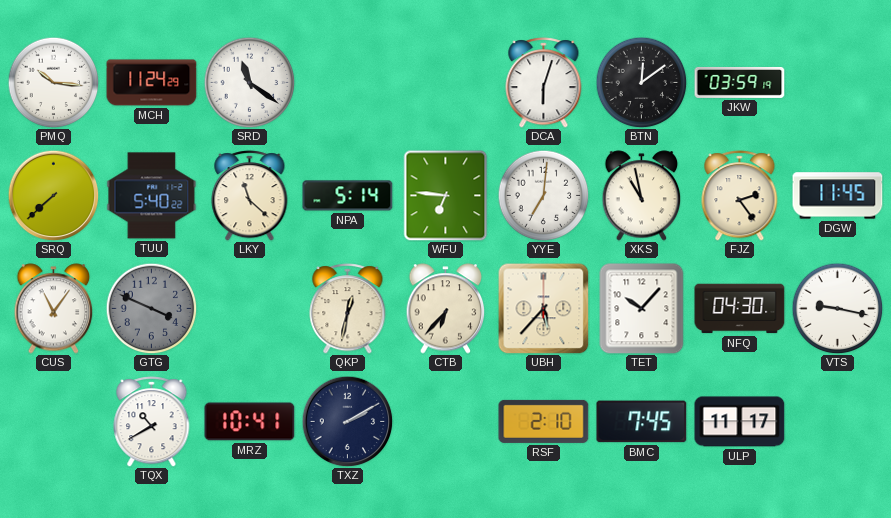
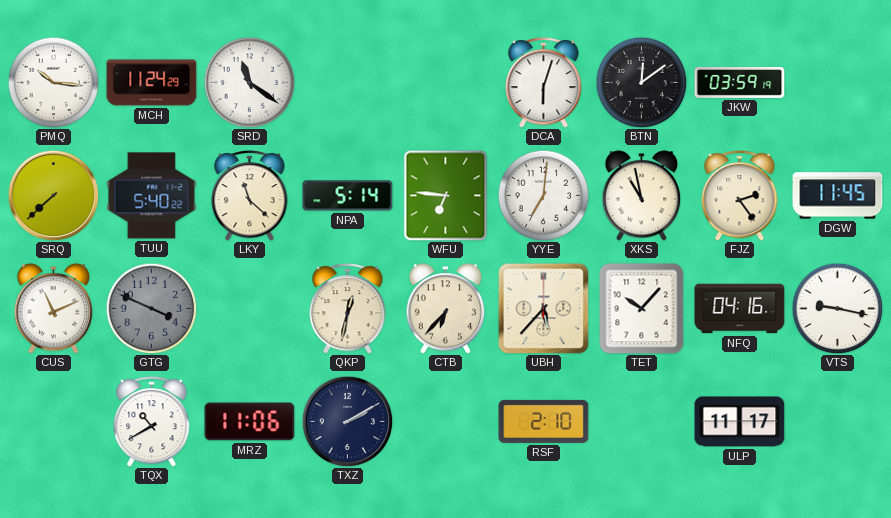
CUS: 11:06 -> 11:11
NFQ: 04:30 -> 04:16
MRZ: 10:41 -> 11:06
BMC: 7:45 -> none
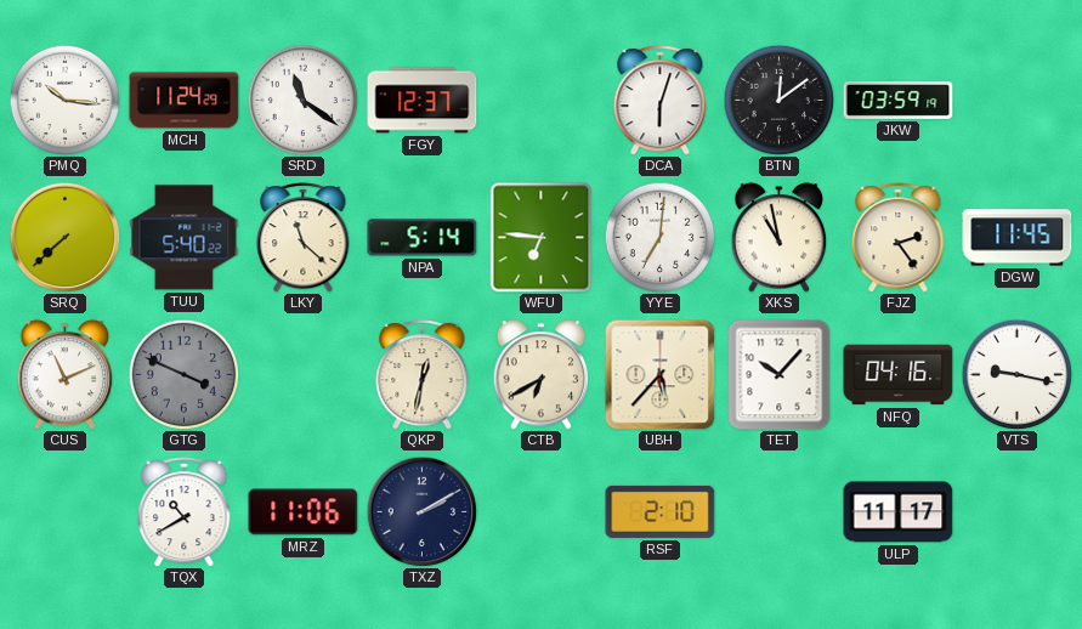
FGY: none -> 12:37
CTB: 6:37 -> 6:40
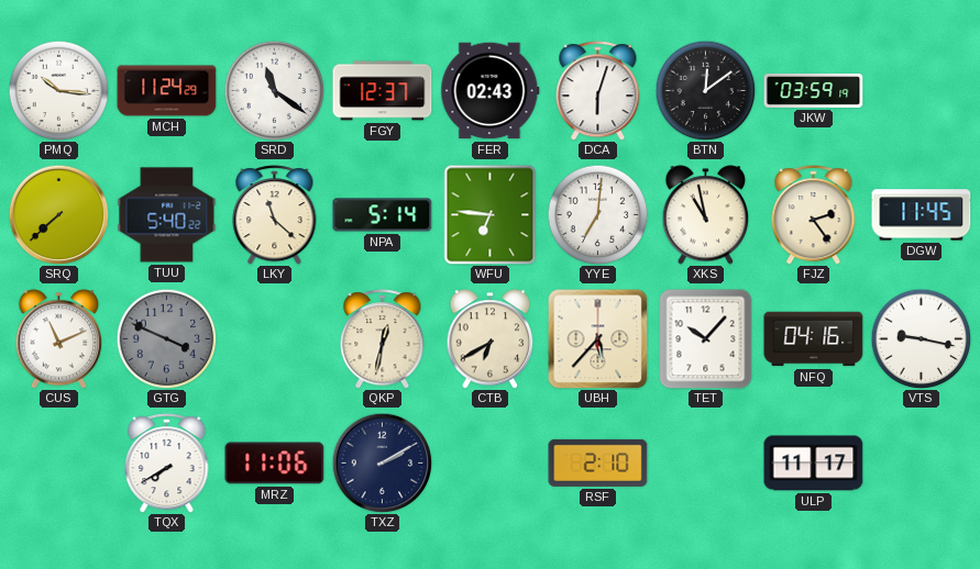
FER: none -> 02:43
TQX: 10:40 -> 7:40
